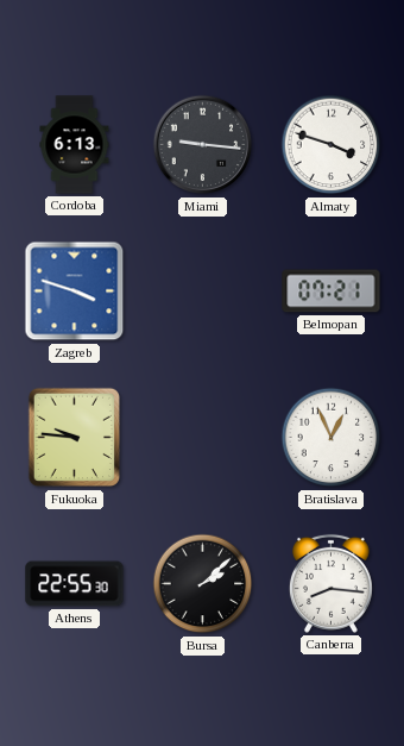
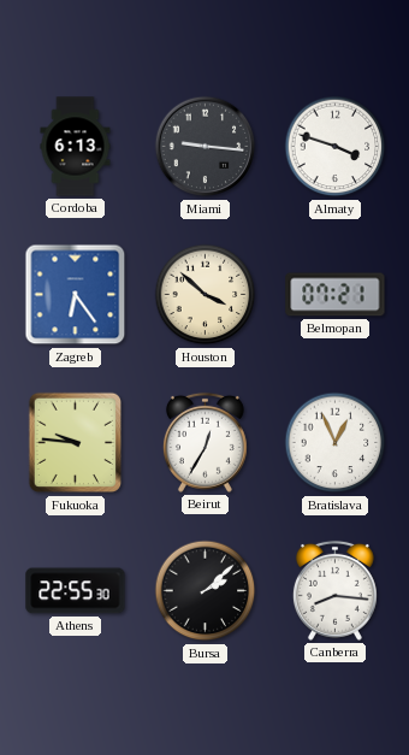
Zagreb: 3:48 -> 6:24
Houston: none -> 3:52
Beirut: none -> 12:35
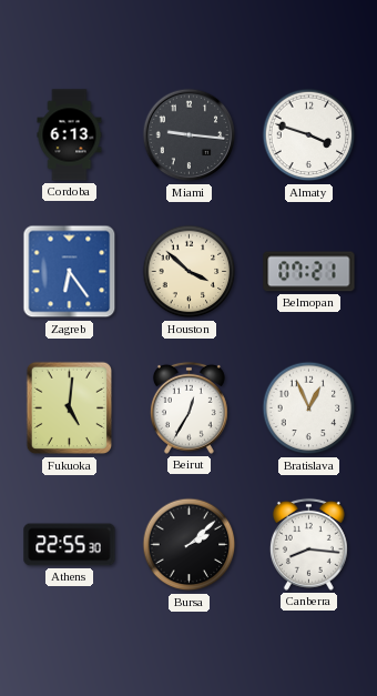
Fukuoka: 9:46 -> 5:01
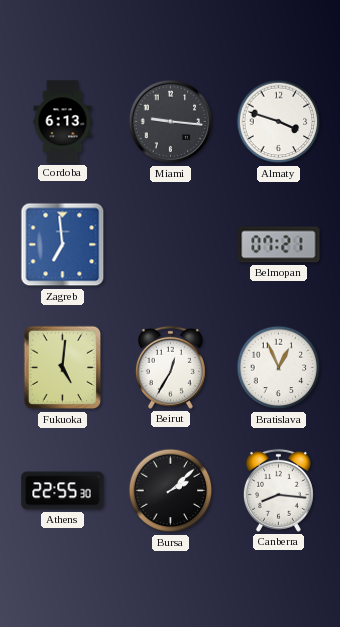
Zagreb: 6:24 -> 6:59
Houston: 3:52 -> none
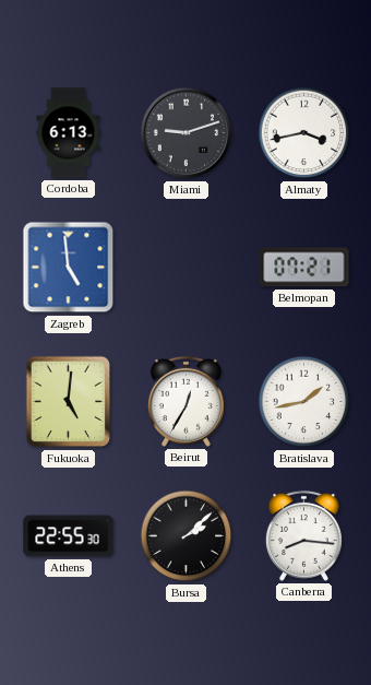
Miami: 9:16 -> 9:12
Almaty: 3:48 -> 3:43
Zagreb: 6:59 -> 4:59
Bratislava: 12:56 -> 1:43
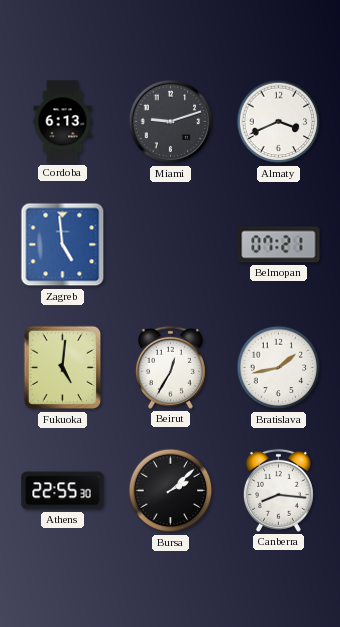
Almaty: 3:43 -> 3:41
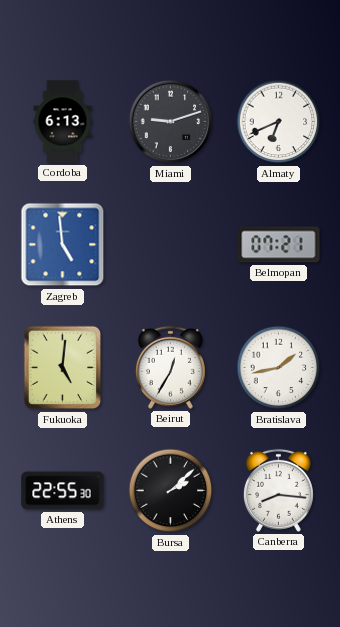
Almaty: 3:41 -> 6:41
